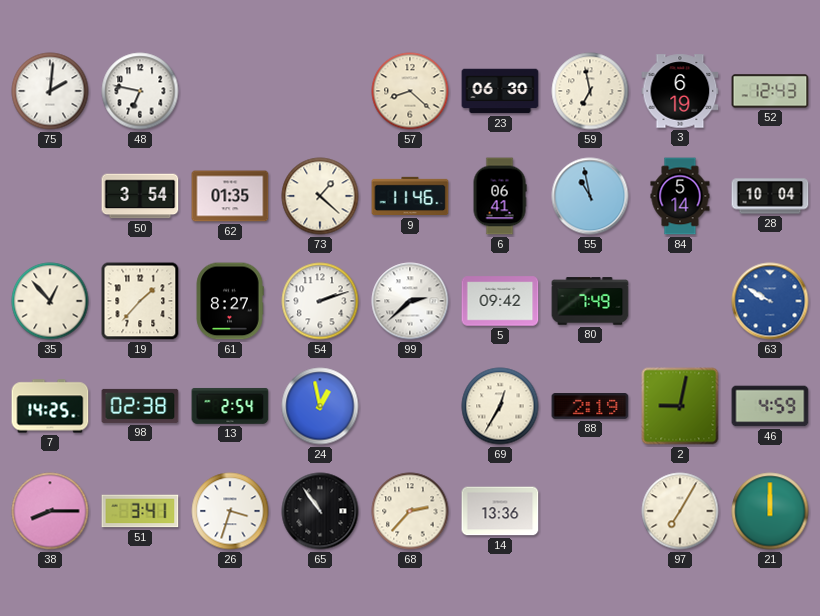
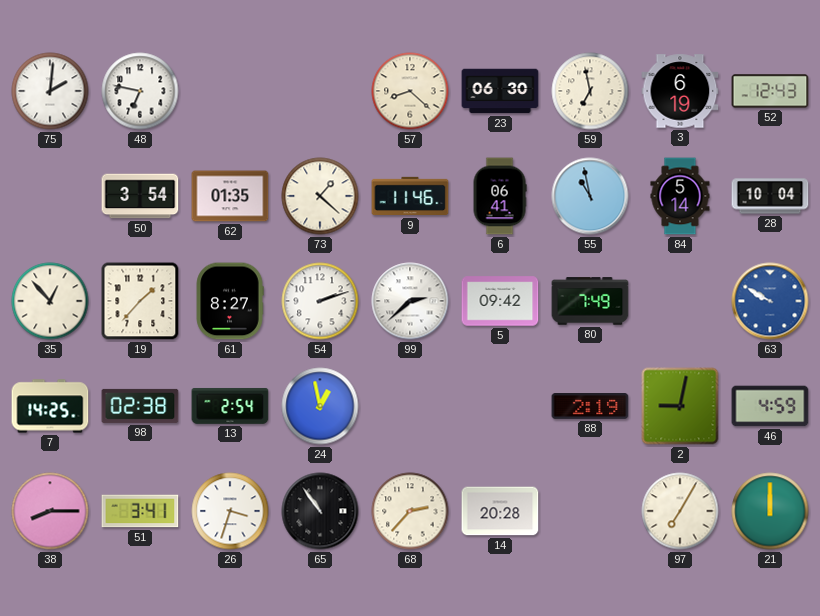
69: 12:35 -> none
14: 13:36 -> 20:28
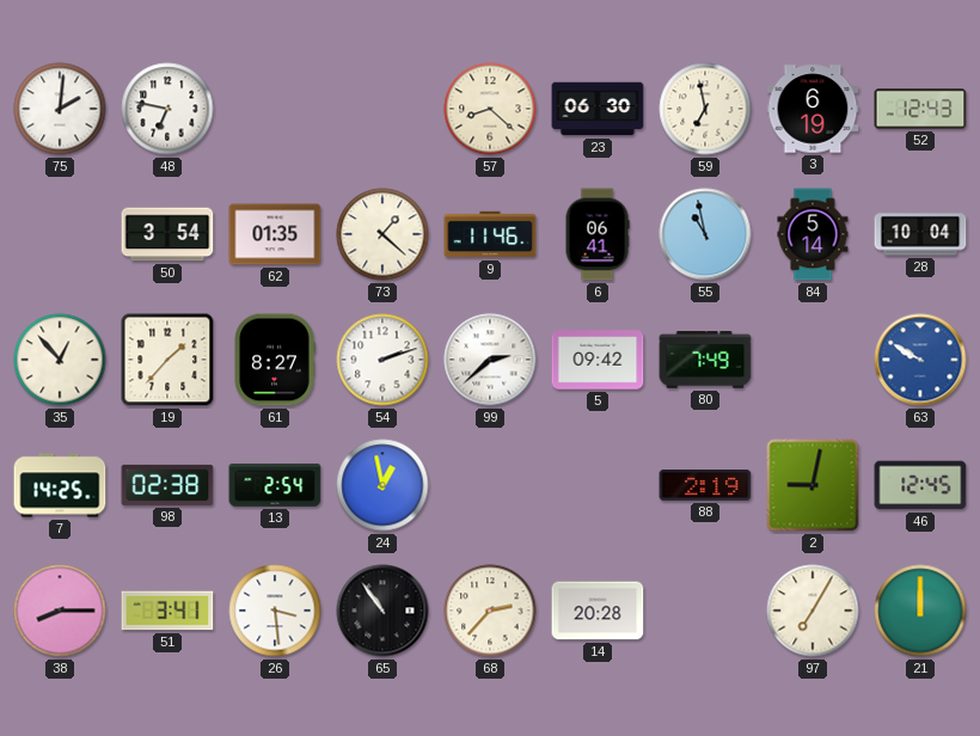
46: 4:59 -> 12:45
26: 3:33 -> 3:29
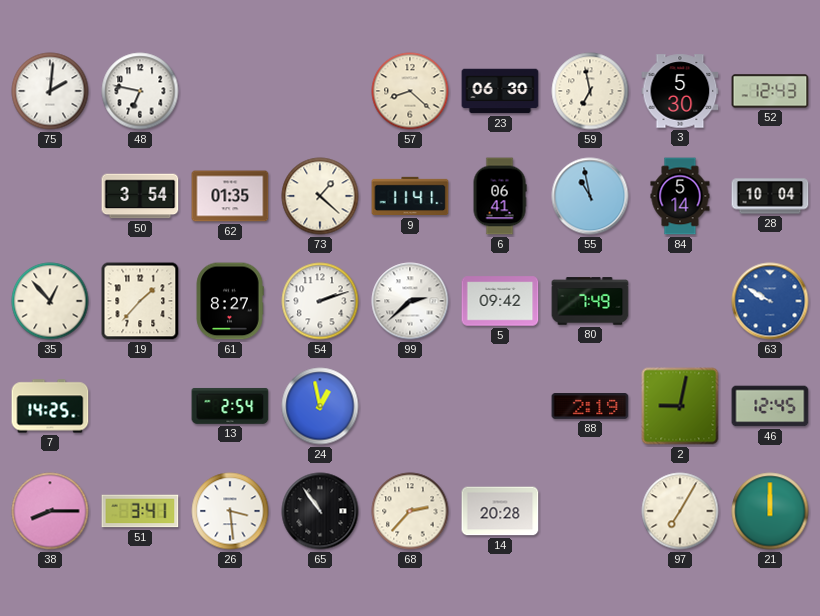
3: 6:19 -> 5:30
9: 11:46 -> 11:41
98: 02:38 -> none
